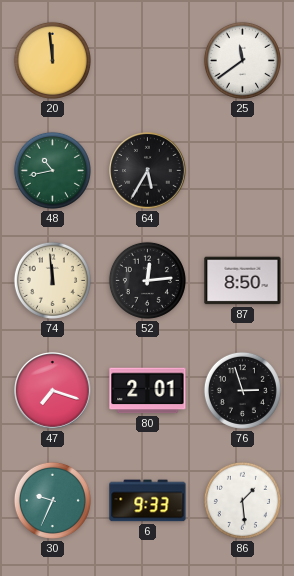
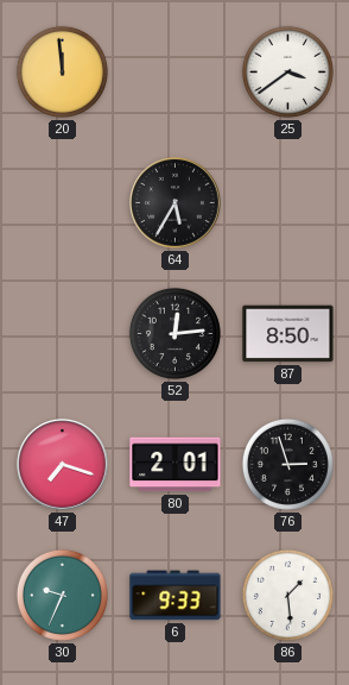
25: 11:39 -> 3:39
48: 10:43 -> none
74: 11:59 -> none
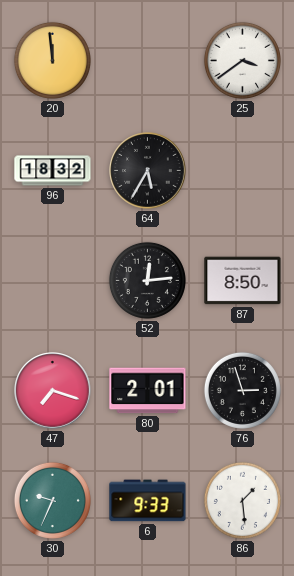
96: none -> 18:32
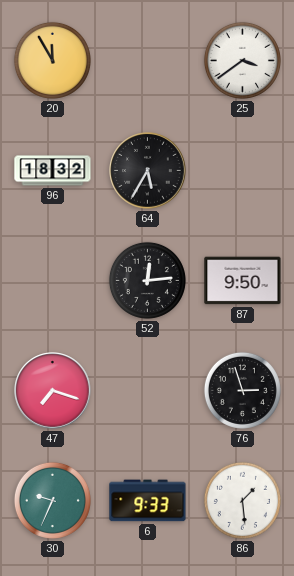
20: 11:59 -> 11:55
87: 8:50 -> 9:50
80: 2:01 -> none
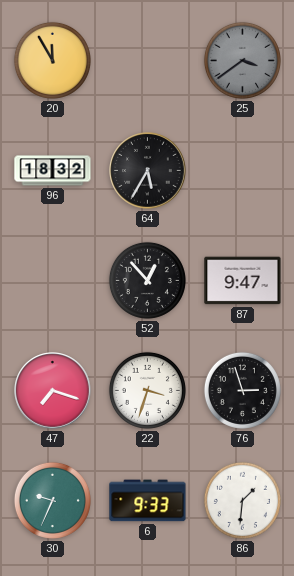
25 dial: white -> grey
52: 12:14 -> 12:53
87: 9:50 -> 9:47
22: none -> 3:33
86: 1:29 -> 1:31
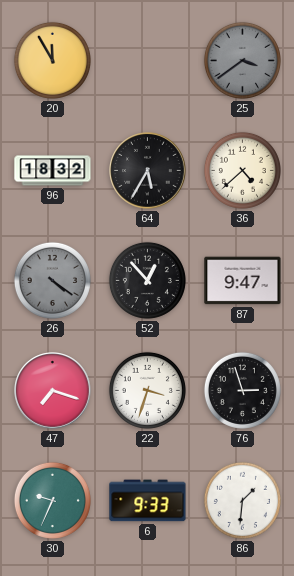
36: none -> 4:38
26: none -> 4:21
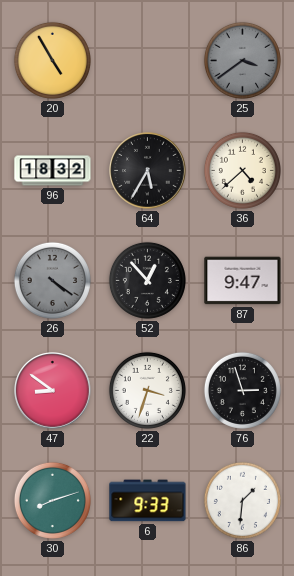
20: 11:55 -> 4:55
47: 7:18 -> 8:51
30: 9:34 -> 8:12
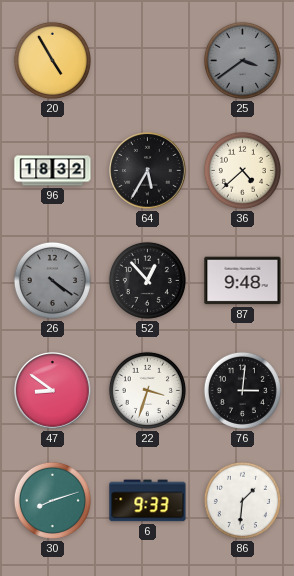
87: 9:47 -> 9:48
76: 2:57 -> 3:01
